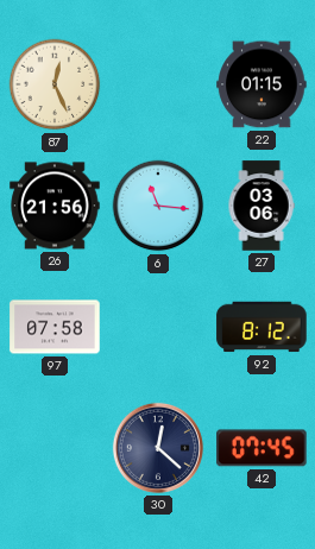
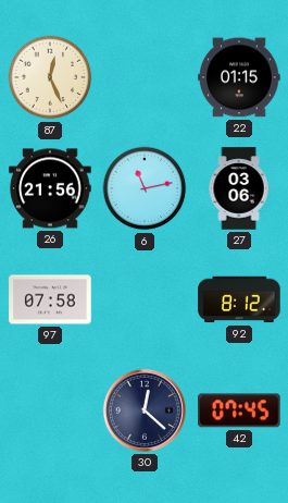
6: 11:16 -> 11:13
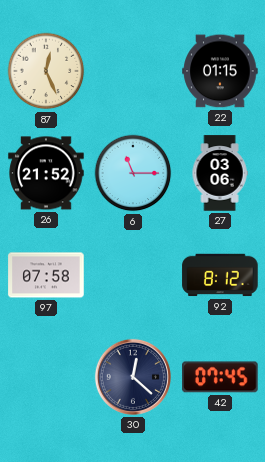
26: 21:56 -> 21:52
6: 11:13 -> 11:15
